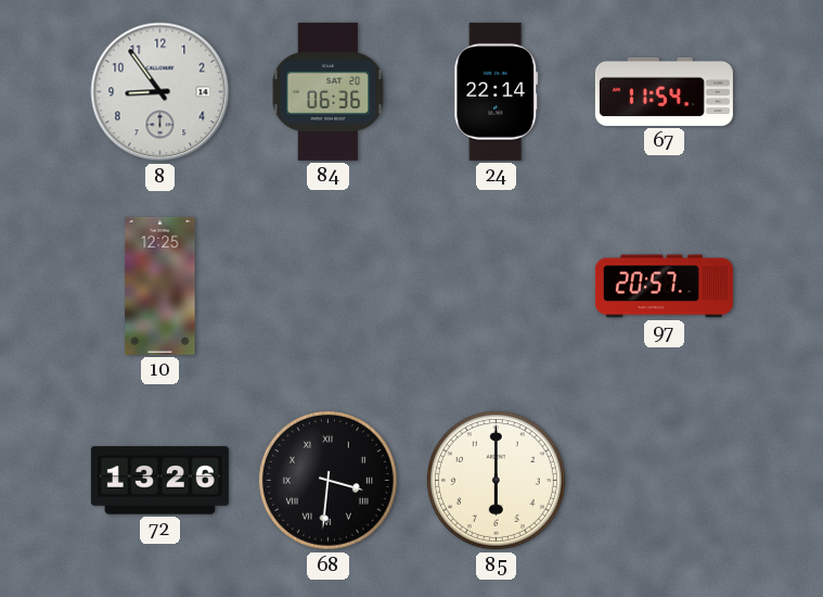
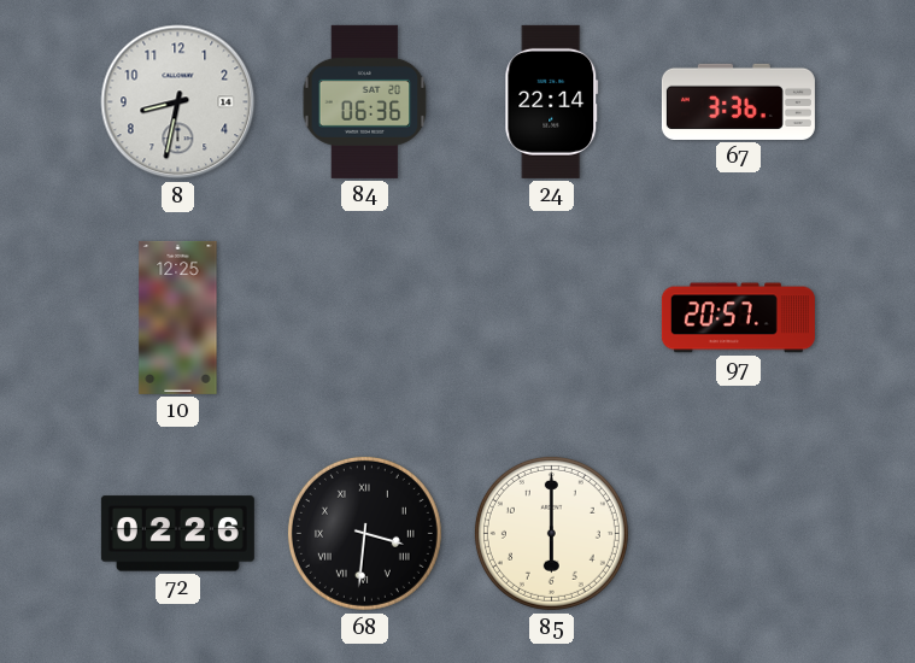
8: 8:54 -> 8:32
67: 11:54 -> 3:36
72: 13:26 -> 02:26
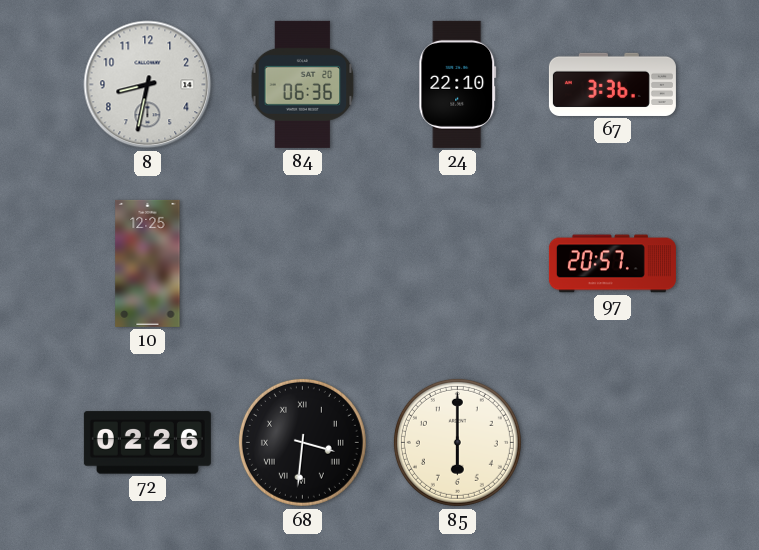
24: 22:14 -> 22:10
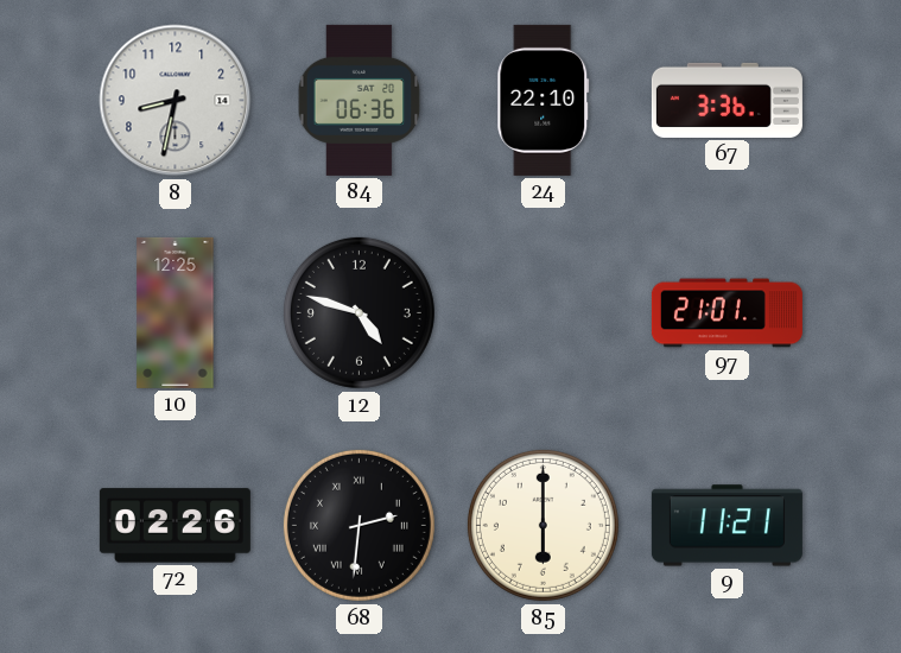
12: none -> 4:48
97: 20:57 -> 21:01
68: 3:31 -> 2:31
9: none -> 11:21
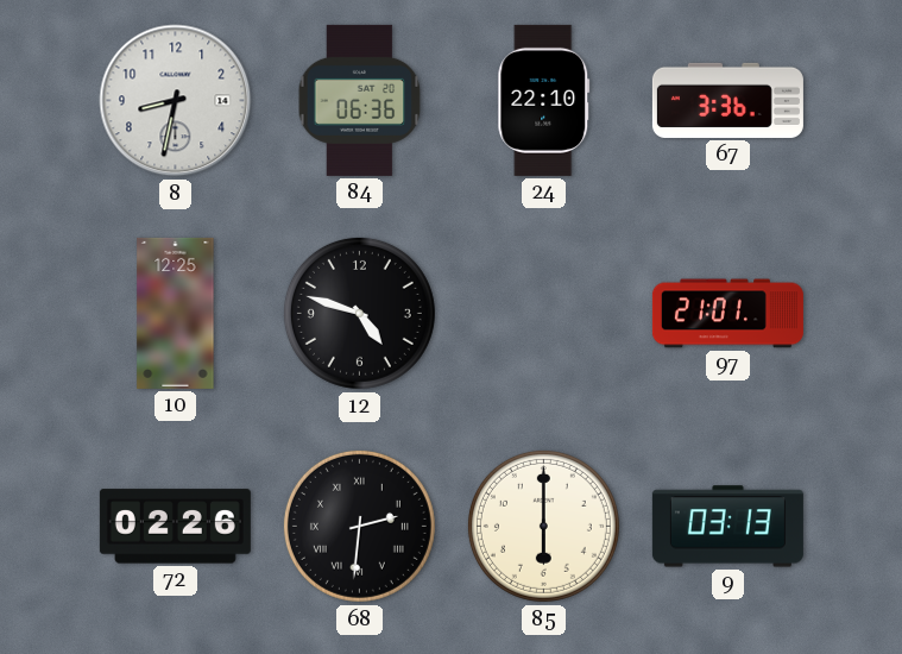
9: 11:21 -> 03:13
